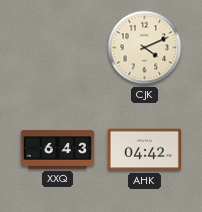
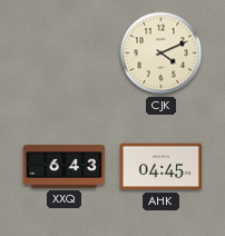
AHK: 04:42 -> 04:45
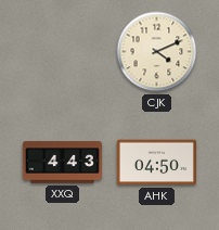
XXQ: 6:43 -> 4:43
AHK: 04:45 -> 04:50
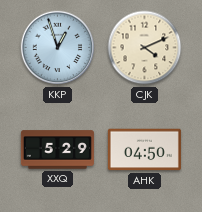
KKP: none -> 12:57
XXQ: 4:43 -> 5:29
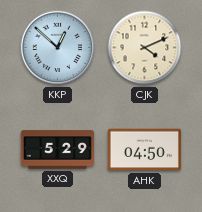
KKP: 12:57 -> 12:52
